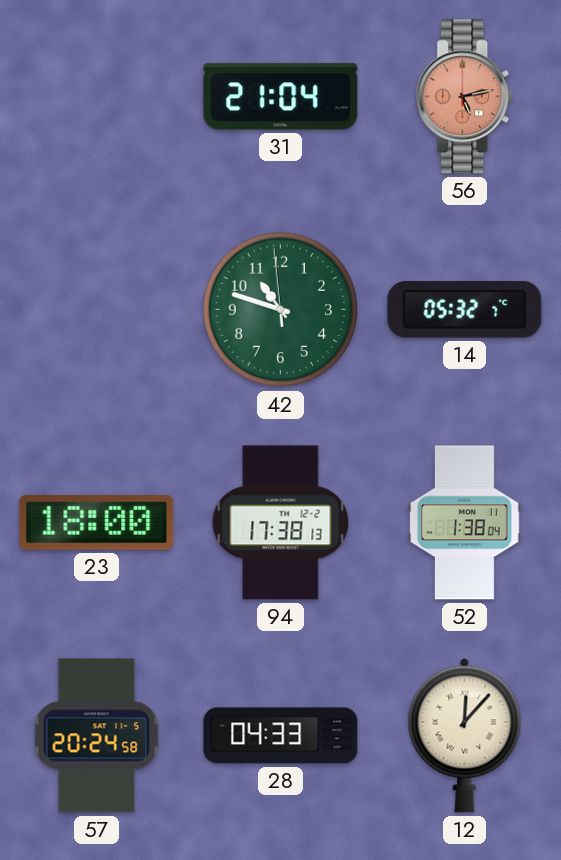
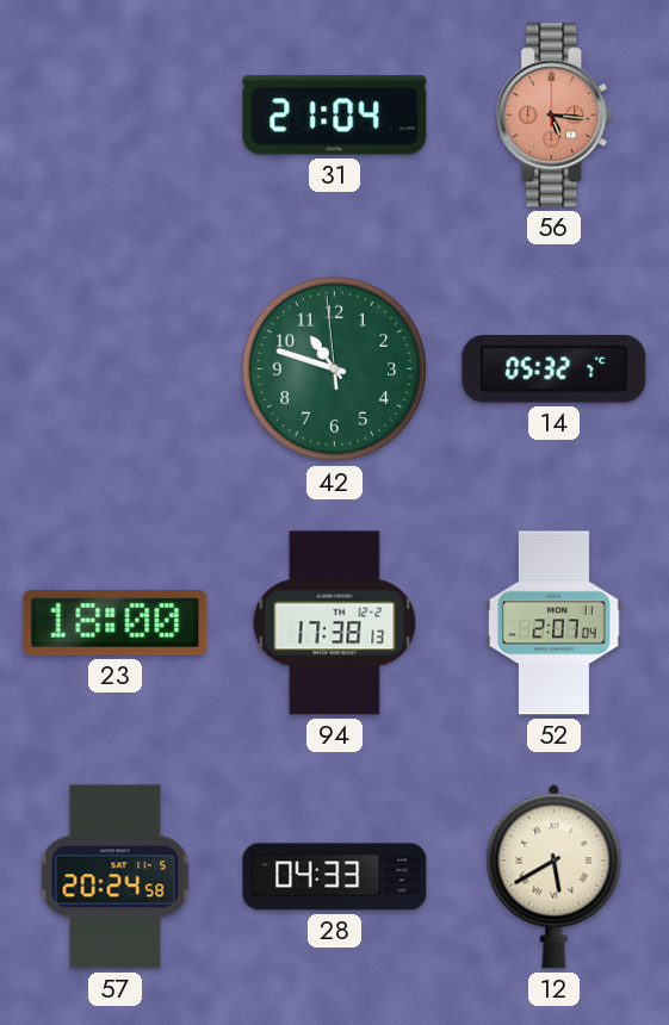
56: 5:13 -> 5:16
52: 1:38 -> 2:07
12: 12:07 -> 5:40
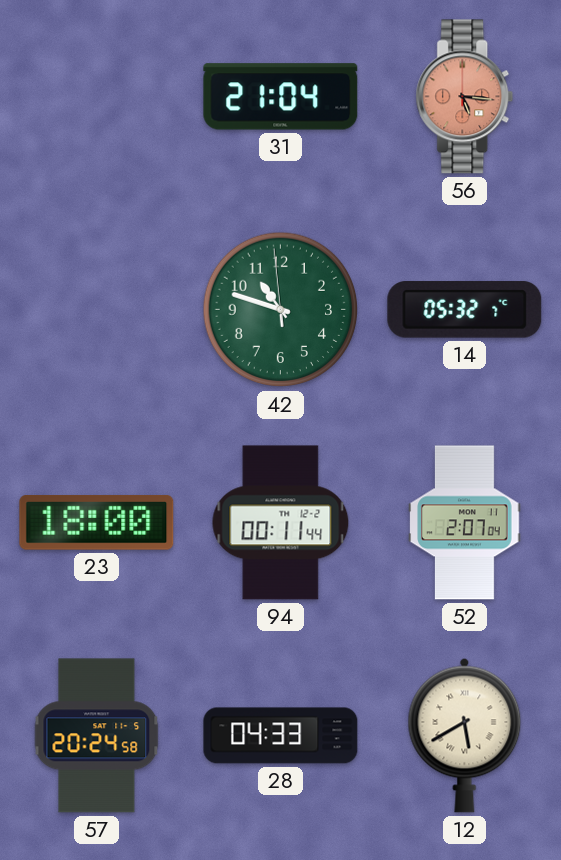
94: 17:38 -> 00:11
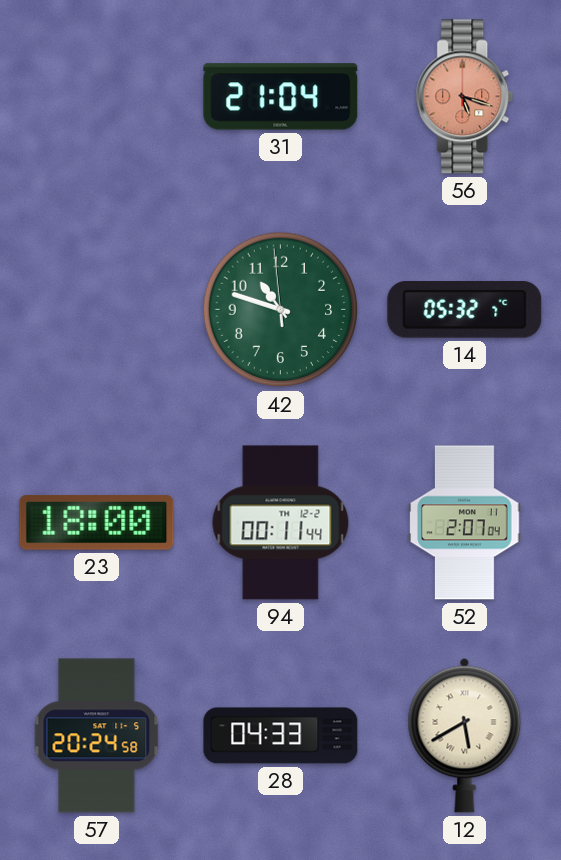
56: 5:16 -> 5:18
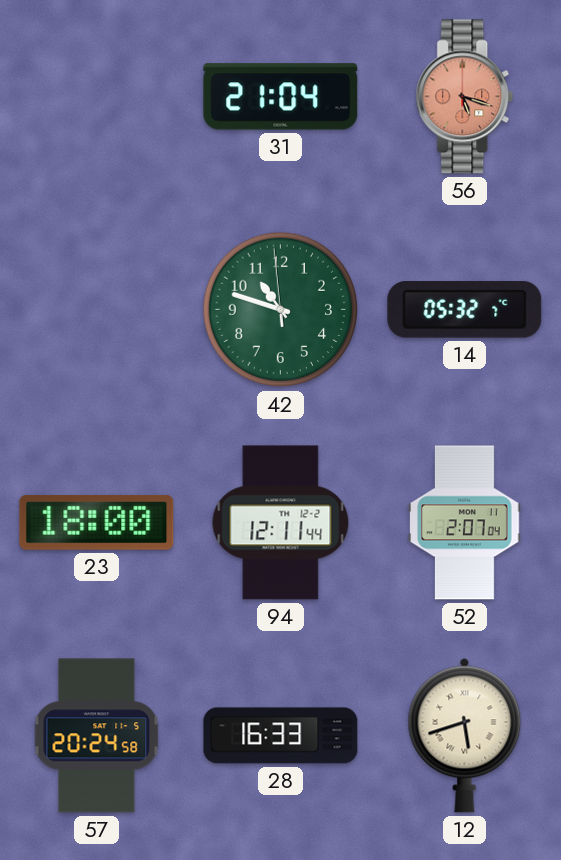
94: 00:11 -> 12:11
28: 04:33 -> 16:33
12: 5:40 -> 5:42
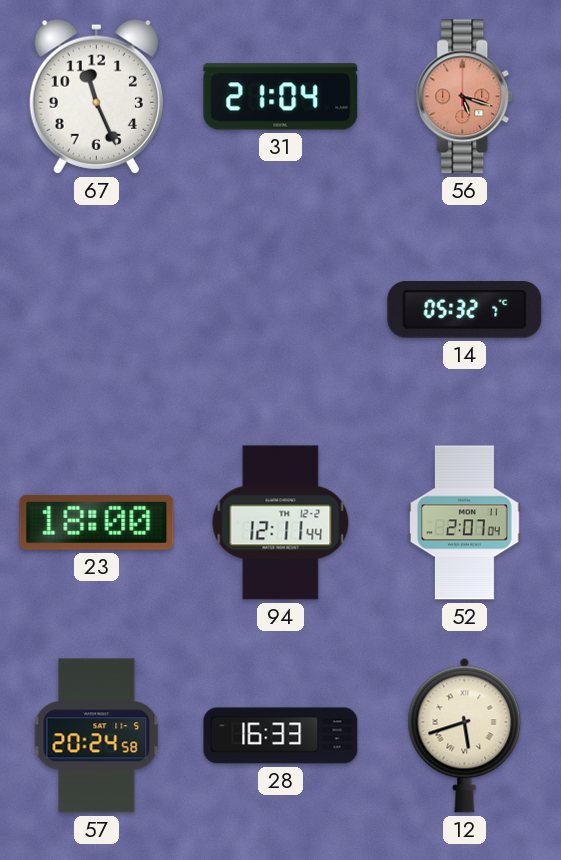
67: none -> 11:26
42: 10:47 -> none
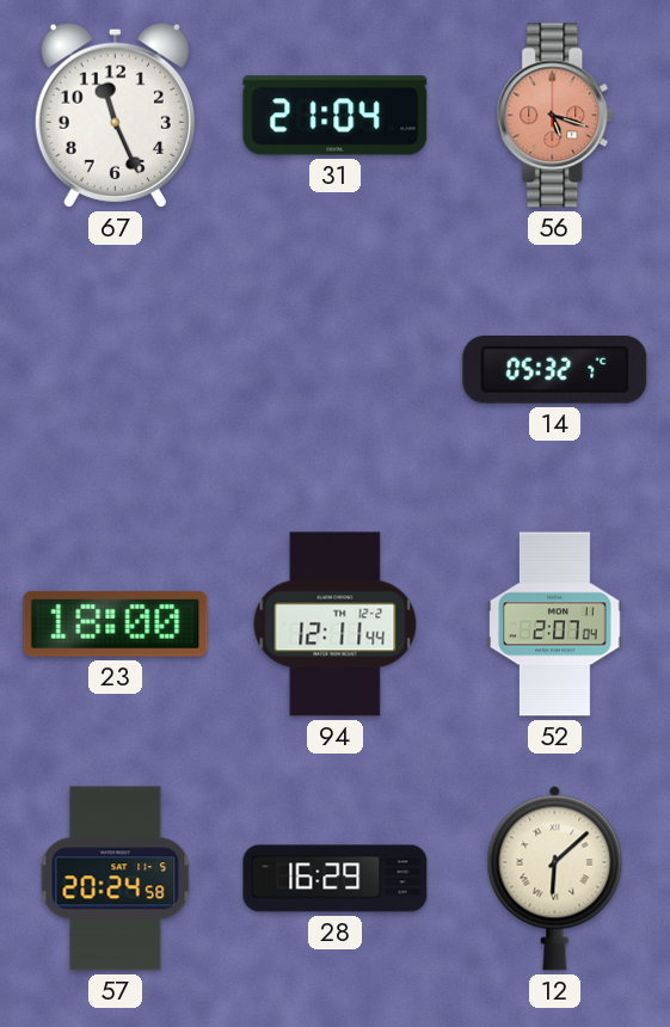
28: 16:33 -> 16:29
12: 5:42 -> 6:08
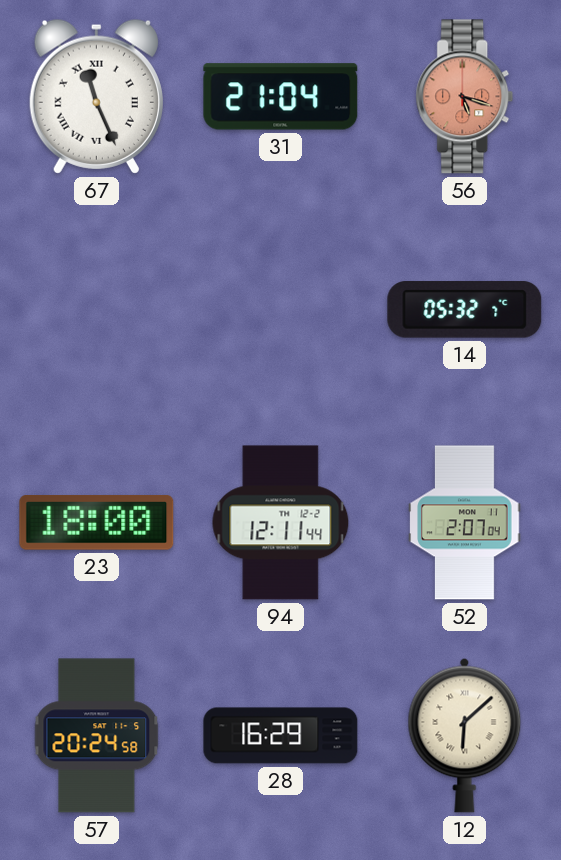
67 numerals: Arabic -> Roman
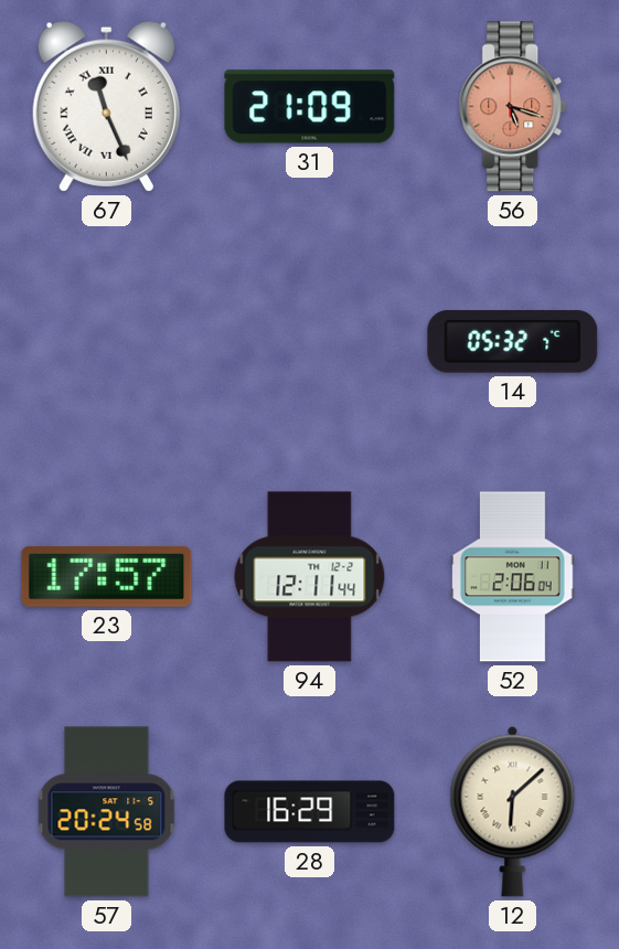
31: 21:04 -> 21:09
23: 18:00 -> 17:57
52: 2:07 -> 2:06
